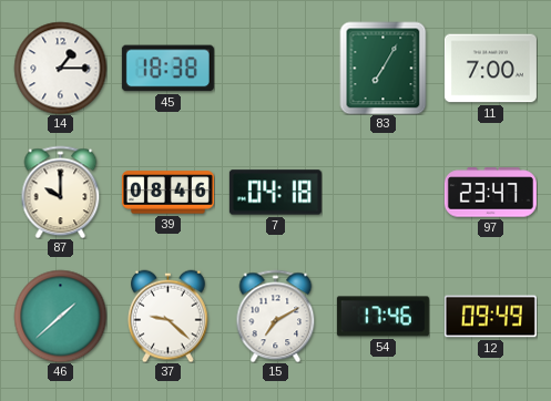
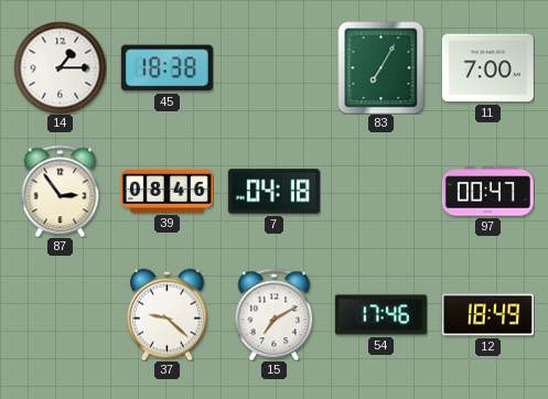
87: 10:00 -> 2:54
97: 23:47 -> 00:47
46: 1:38 -> none
12: 09:49 -> 18:49
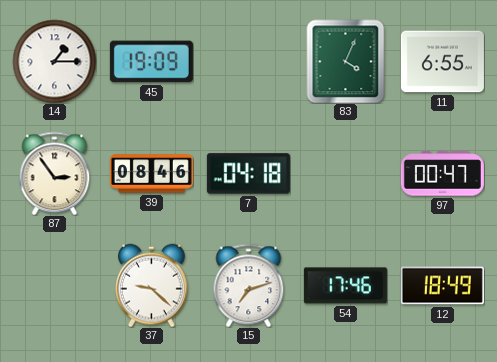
45: 18:38 -> 19:09
83: 7:05 -> 4:04
11: 7:00 -> 6:55
15: 7:10 -> 7:12
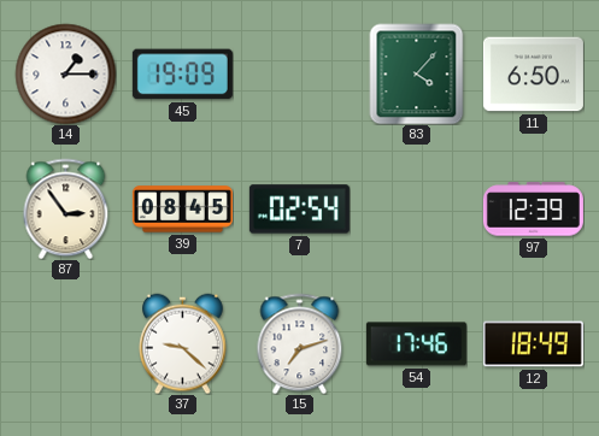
83: 4:04 -> 4:07
11: 6:55 -> 6:50
39: 08:46 -> 08:45
7: 04:18 -> 02:54
97: 00:47 -> 12:39
